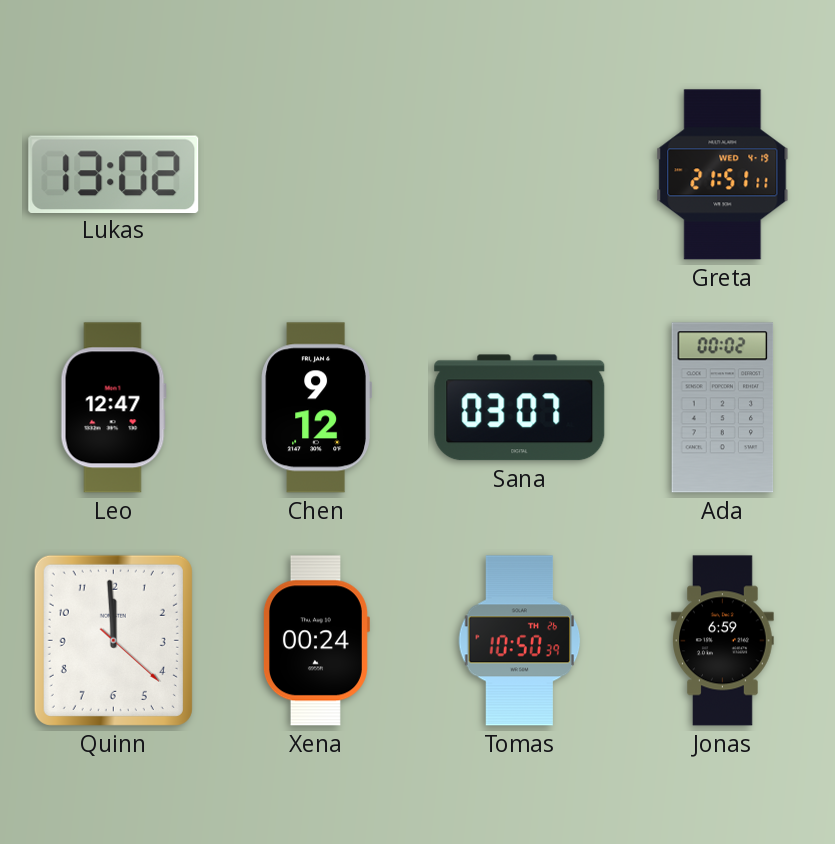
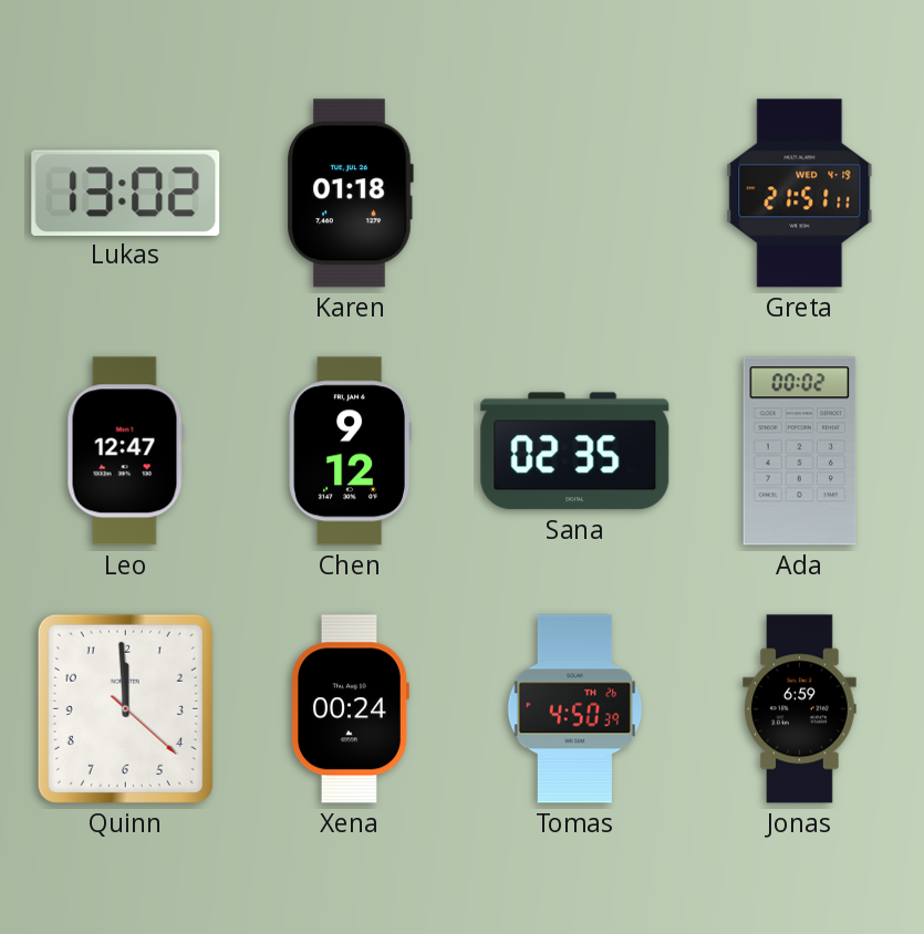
Karen: none -> 01:18
Sana: 03:07 -> 02:35
Tomas: 10:50 -> 4:50
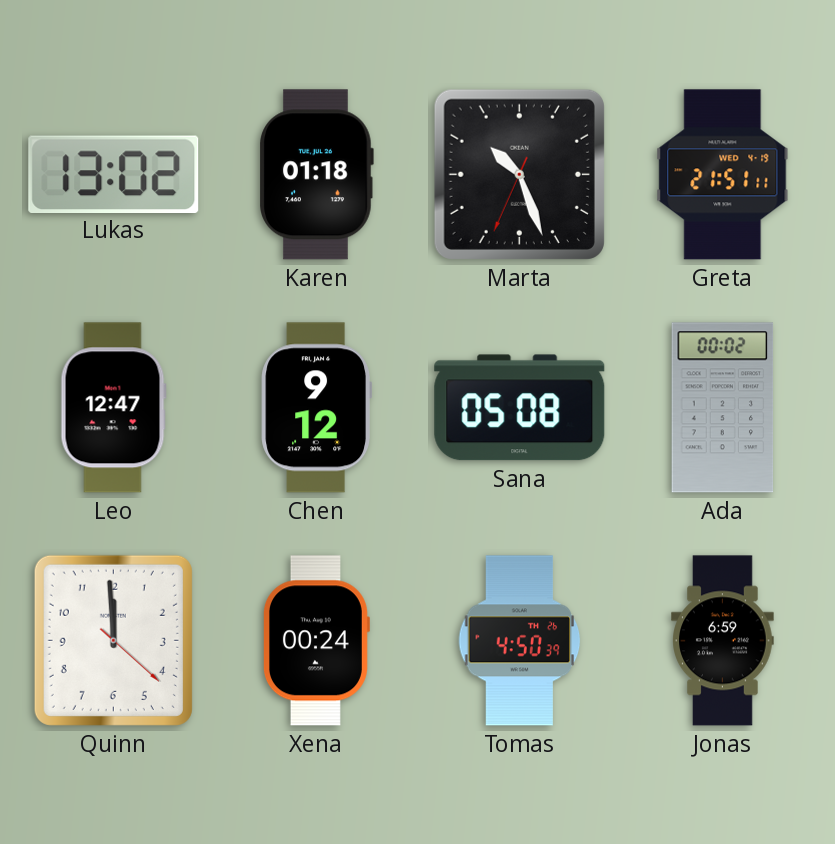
Marta: none -> 10:26
Sana: 02:35 -> 05:08
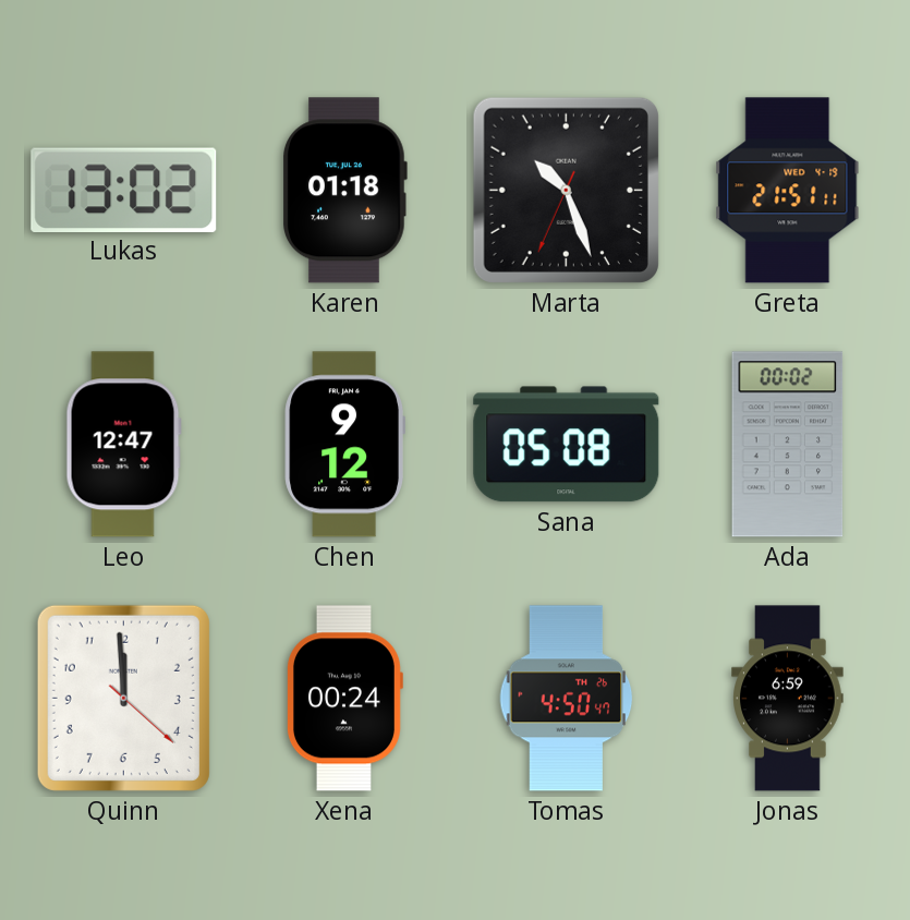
Tomas: 4:50:39 -> 4:50:47
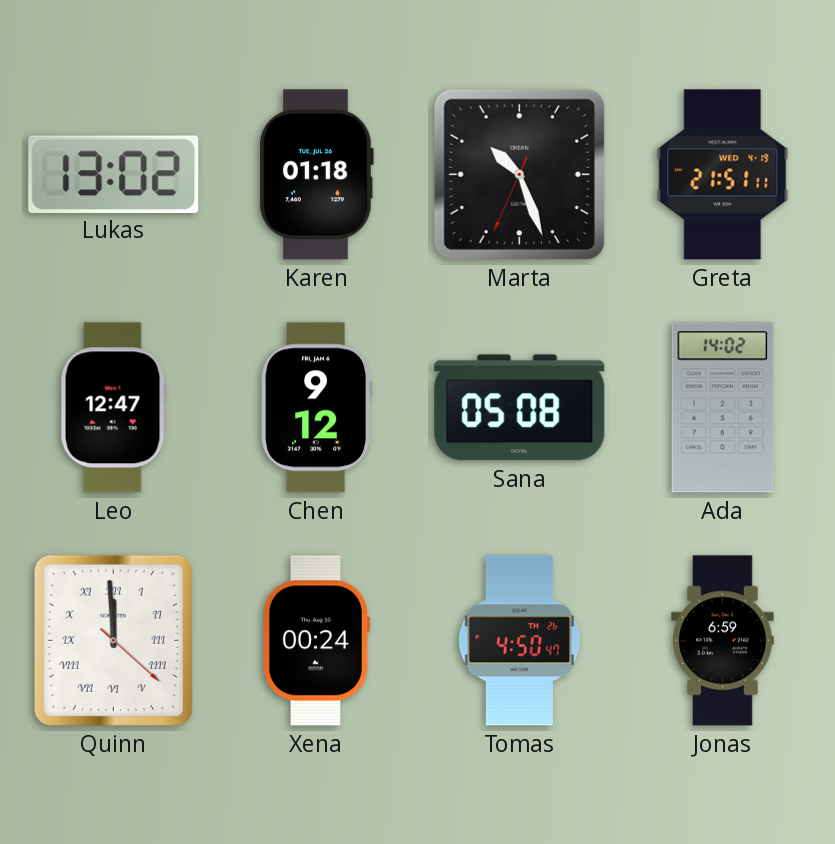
Ada: 00:02 -> 14:02
Quinn numerals: Arabic -> Roman
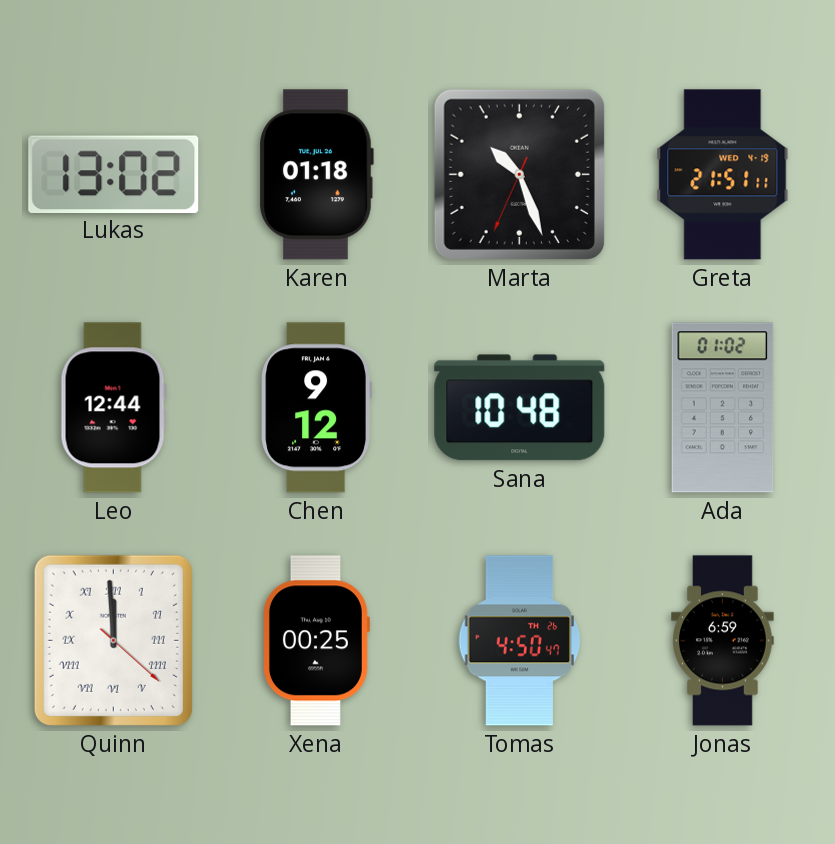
Leo: 12:47 -> 12:44
Sana: 05:08 -> 10:48
Ada: 14:02 -> 01:02
Xena: 00:24 -> 00:25
